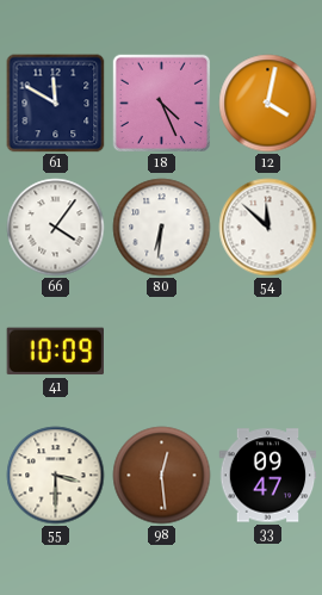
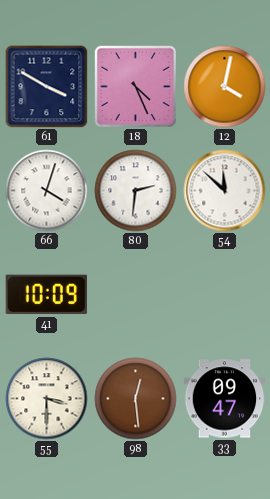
61: 11:50 -> 3:50
66: 4:06 -> 4:03
80: 6:31 -> 2:31
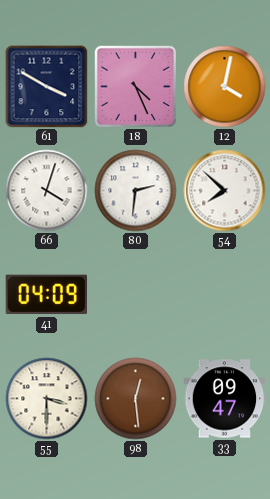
54: 11:52 -> 7:52
41: 10:09 -> 04:09
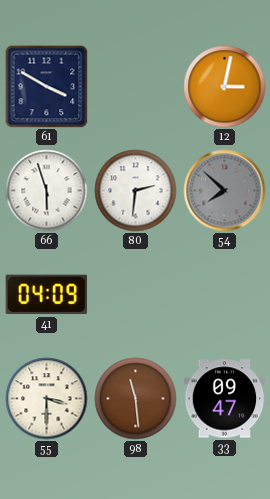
18: 4:26 -> none
12: 4:02 -> 3:02
66: 4:03 -> 5:57
54 dial: white -> grey
98: 12:29 -> 11:29
